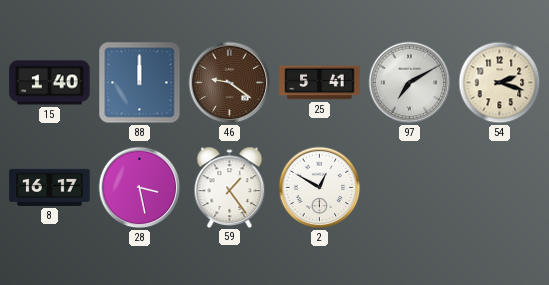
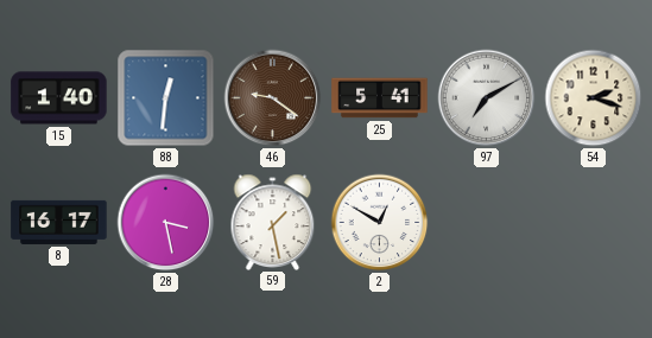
88: 12:00 -> 12:31
59: 1:24 -> 1:28
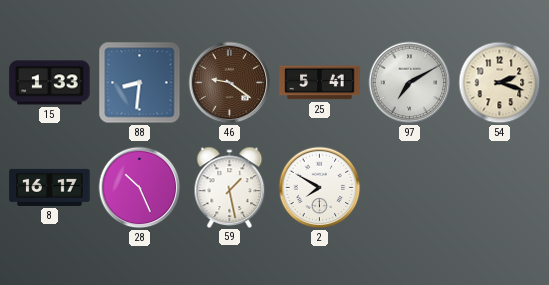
15: 1:40 -> 1:33
88: 12:31 -> 8:31
28: 3:28 -> 10:26
2: 12:50 -> 7:50
